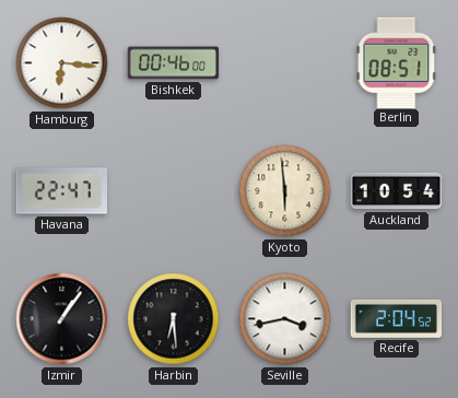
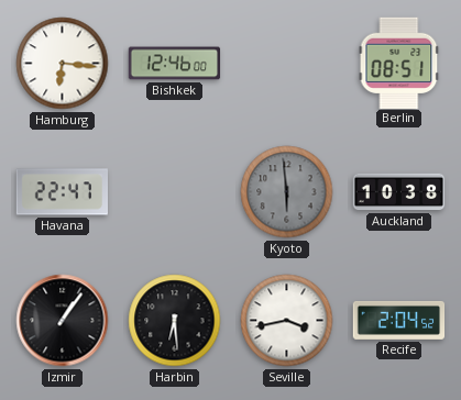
Bishkek: 00:46 -> 12:46
Kyoto dial: cream -> grey
Auckland: 10:54 -> 10:38
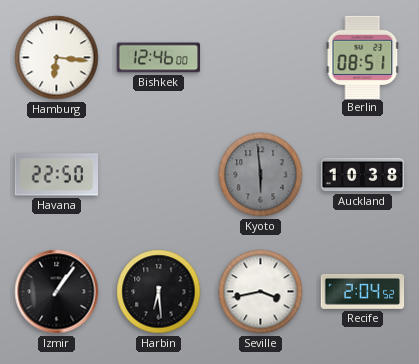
Havana: 22:47 -> 22:50
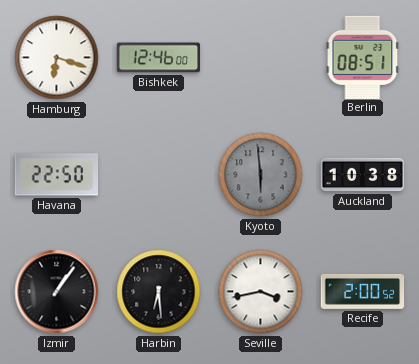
Hamburg: 6:16 -> 6:18
Recife: 2:04 -> 2:00
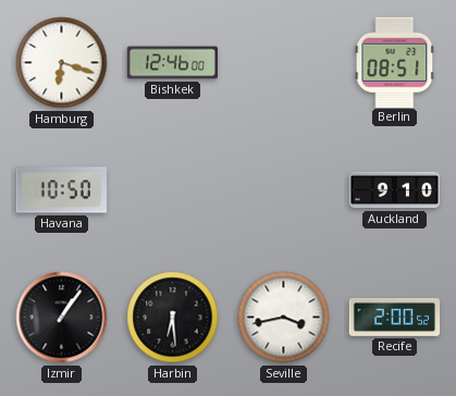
Havana: 22:50 -> 10:50
Kyoto: 5:59 -> none
Auckland: 10:38 -> 9:10
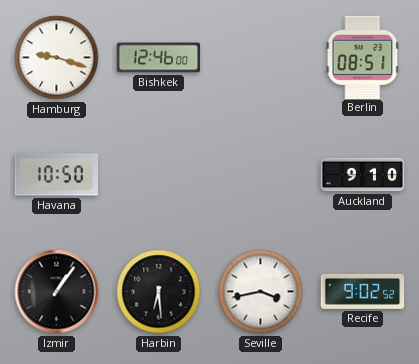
Hamburg: 6:18 -> 9:18
Recife: 2:00 -> 9:02
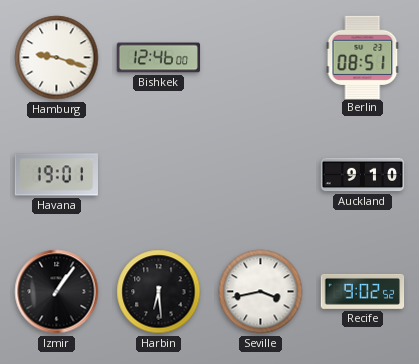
Havana: 10:50 -> 19:01
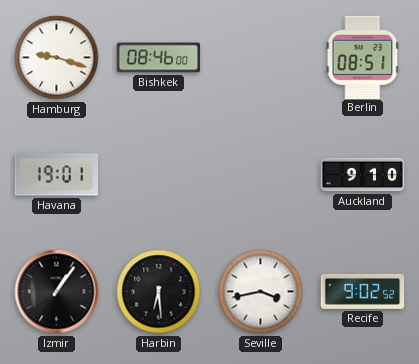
Bishkek: 12:46 -> 08:46
